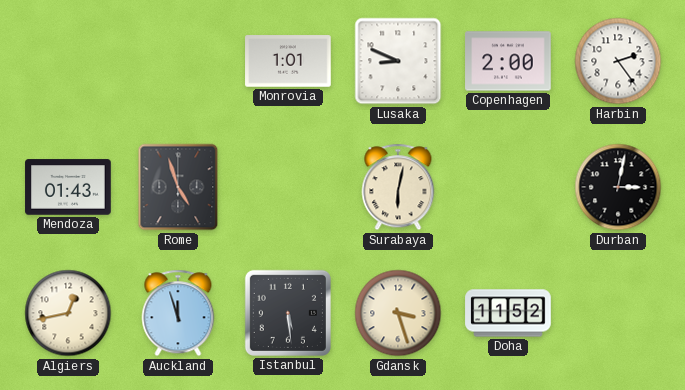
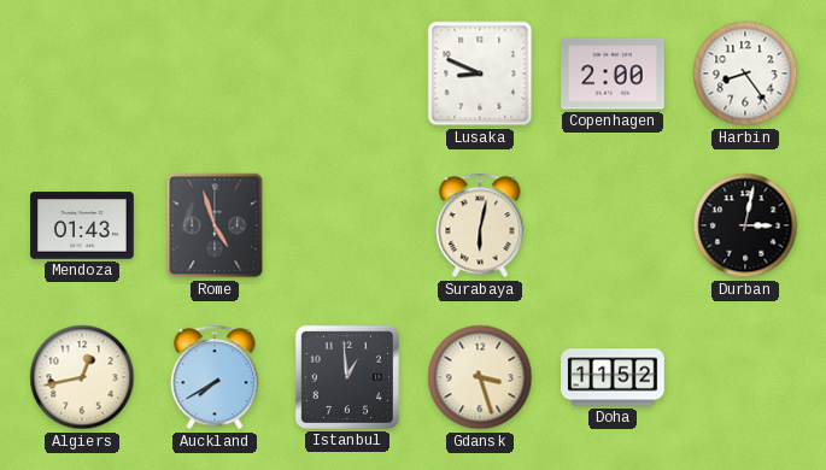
Monrovia: 1:01 -> none
Harbin: 2:24 -> 8:24
Auckland: 11:57 -> 7:40
Istanbul: 5:29 -> 12:59
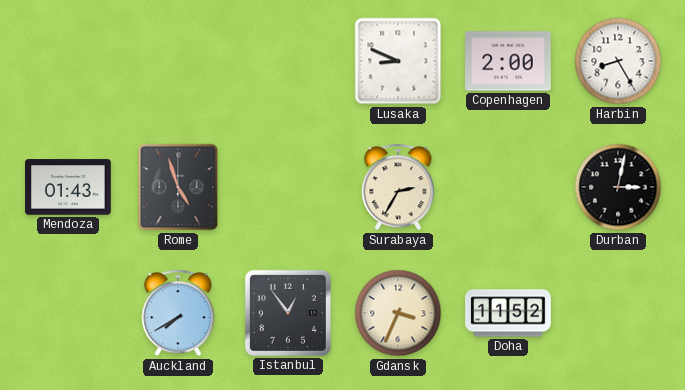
Harbin: 8:24 -> 8:25
Surabaya: 6:02 -> 2:35
Algiers: 12:43 -> none
Istanbul: 12:59 -> 12:54
Gdansk: 3:27 -> 3:34
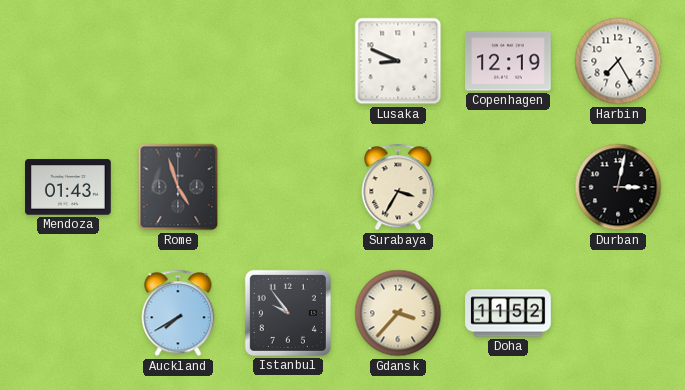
Copenhagen: 2:00 -> 12:19
Harbin: 8:25 -> 7:25
Surabaya: 2:35 -> 3:35
Istanbul: 12:54 -> 9:54
Gdansk: 3:34 -> 3:37
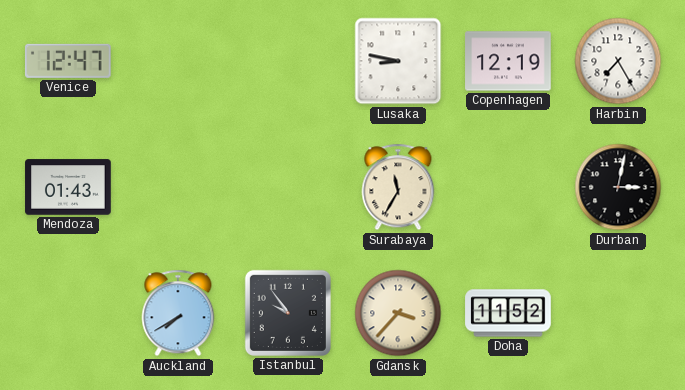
Venice: none -> 12:47
Lusaka: 8:49 -> 8:47
Rome: 4:57 -> none
Surabaya: 3:35 -> 11:35
